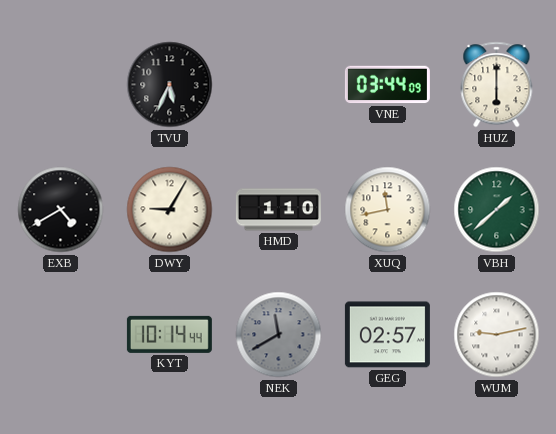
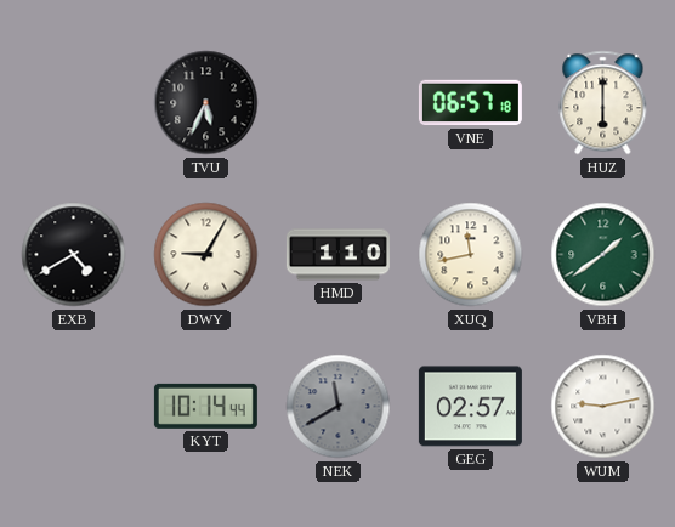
VNE: 03:44 -> 06:57
VBH: 1:38 -> 1:39
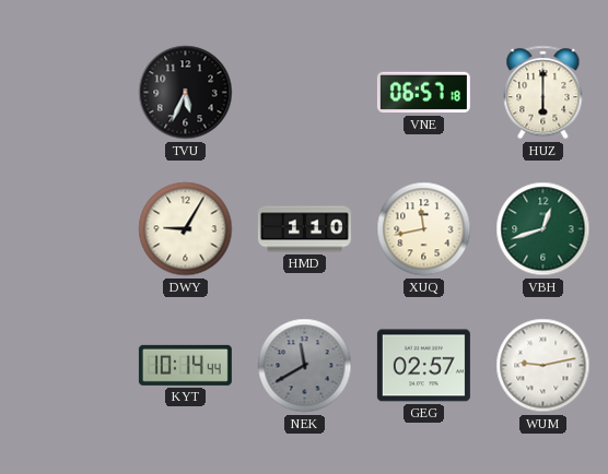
EXB: 4:40 -> none
VBH: 1:39 -> 12:42
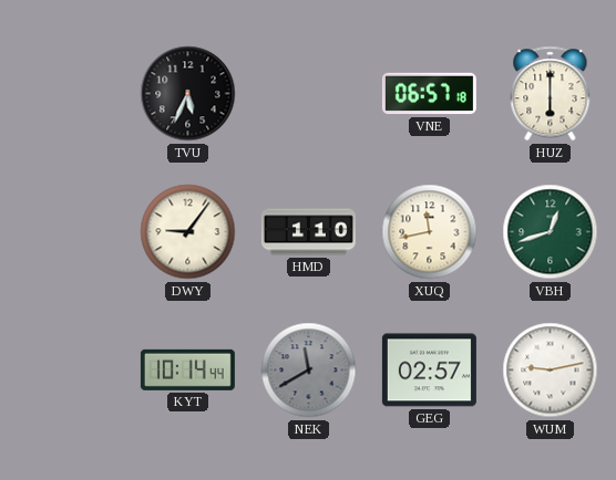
DWY: 9:05 -> 9:06
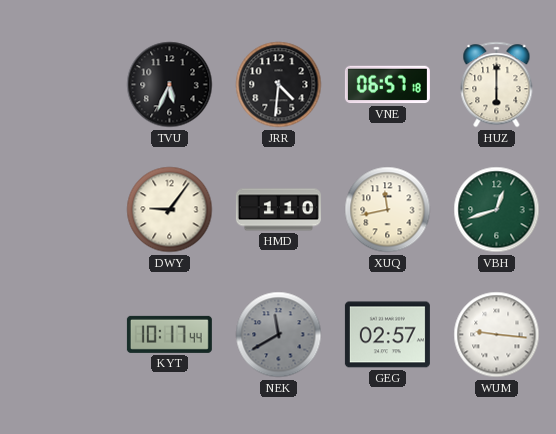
JRR: none -> 4:31
KYT: 10:14 -> 10:17
WUM: 9:13 -> 9:16
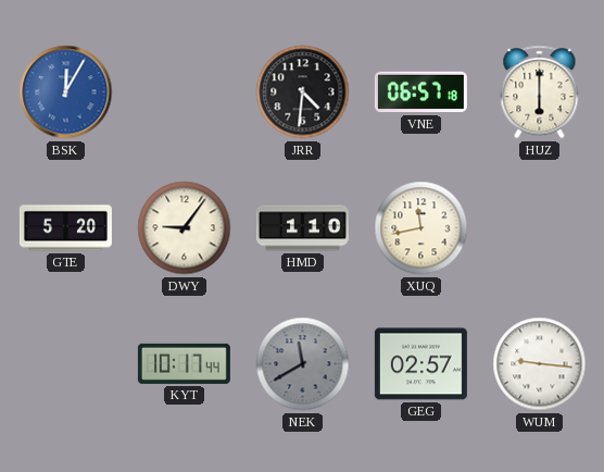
BSK: none -> 12:05
TVU: 5:34 -> none
GTE: none -> 5:20
VBH: 12:42 -> none
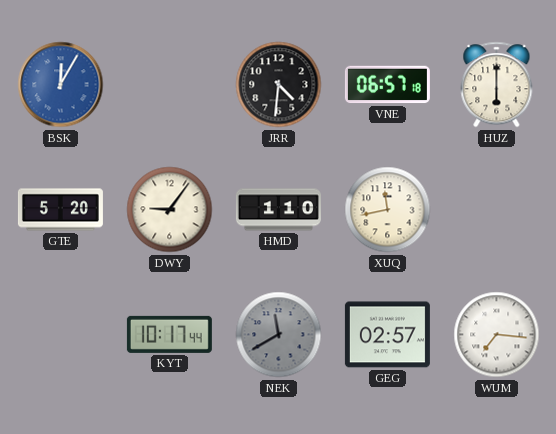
WUM: 9:16 -> 7:16
